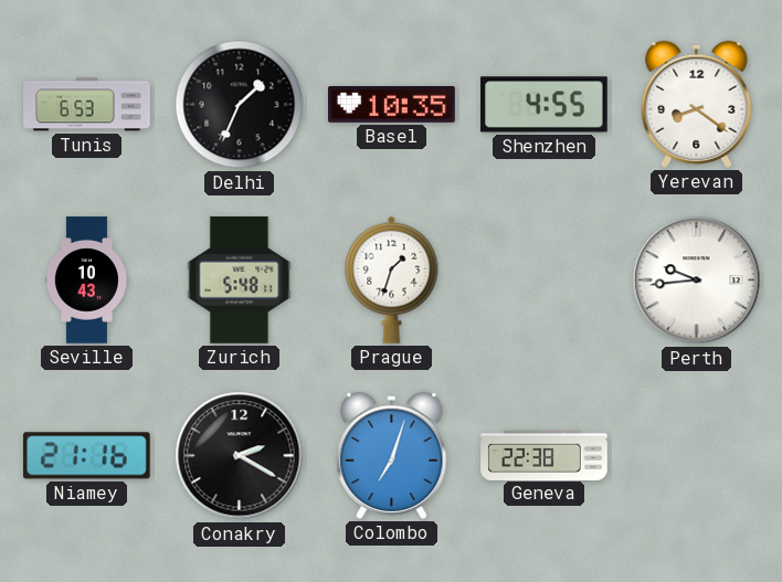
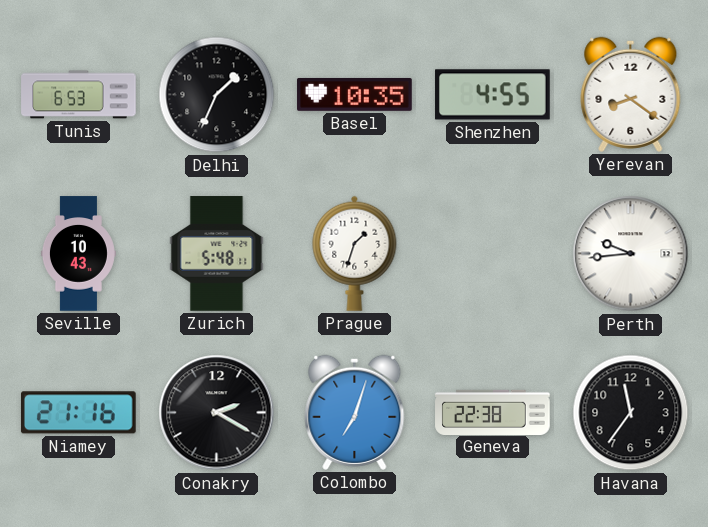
Havana: none -> 11:36
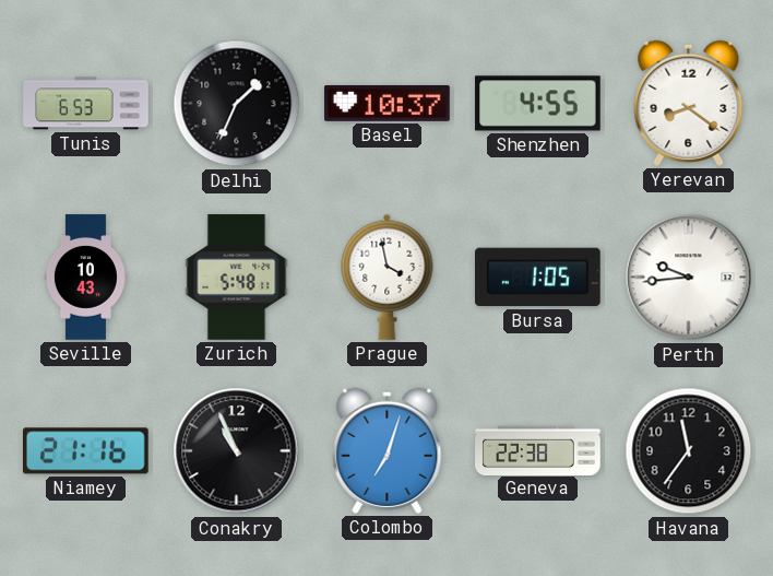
Basel: 10:35 -> 10:37
Prague: 1:33 -> 3:58
Bursa: none -> 1:05
Conakry: 2:20 -> 10:56
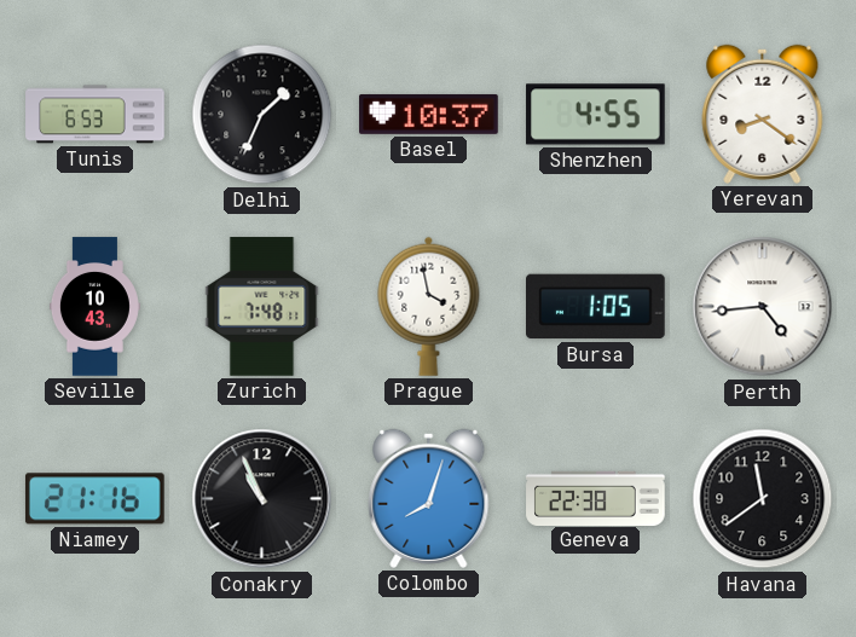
Zurich: 5:48 -> 7:48
Perth: 9:44 -> 4:44
Colombo: 7:03 -> 8:03
Havana: 11:36 -> 11:39
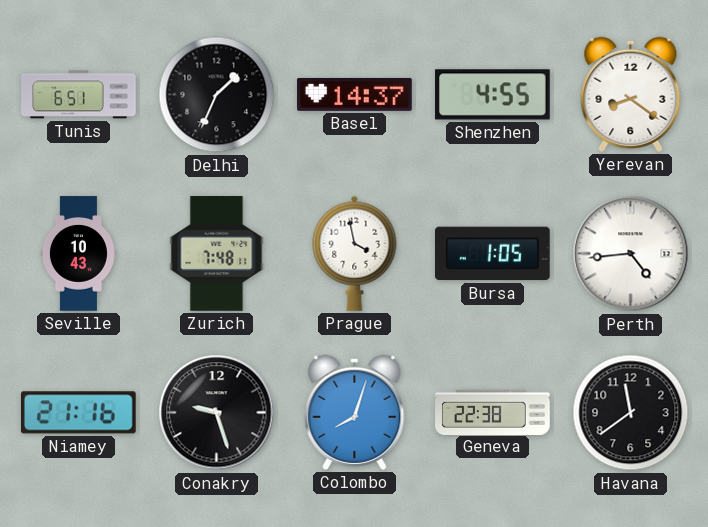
Tunis: 6:53 -> 6:51
Basel: 10:37 -> 14:37
Conakry: 10:56 -> 9:27
